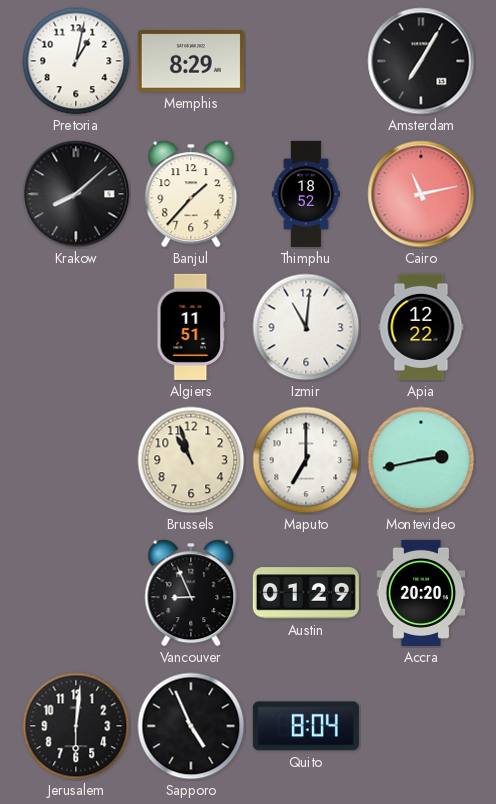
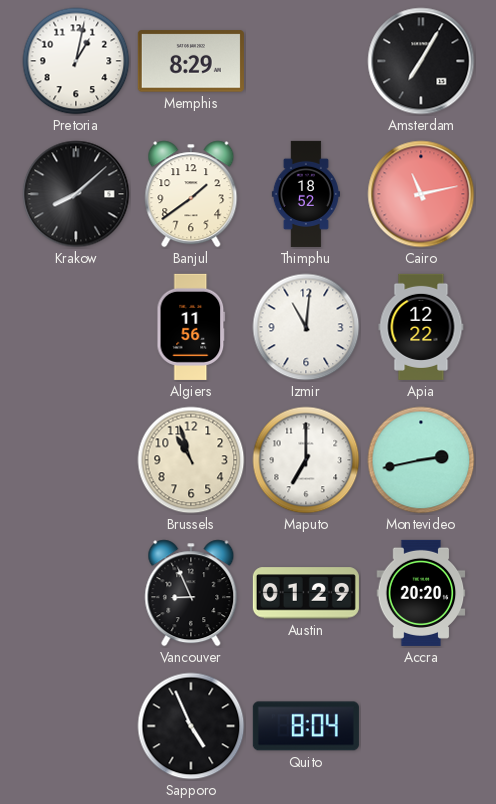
Banjul: 1:37 -> 1:39
Algiers: 11:51 -> 11:56
Jerusalem: 6:01 -> none
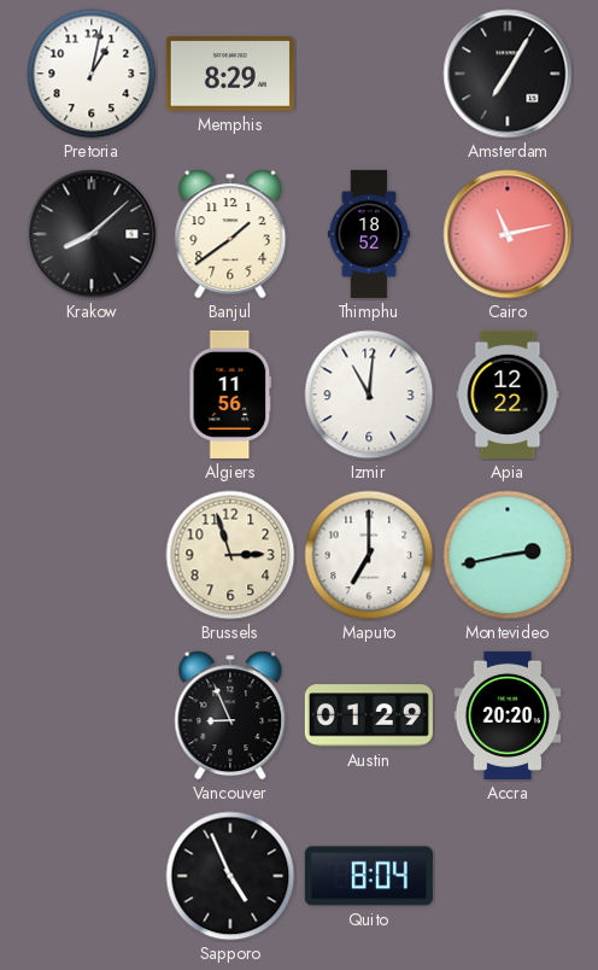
Brussels: 10:57 -> 2:57
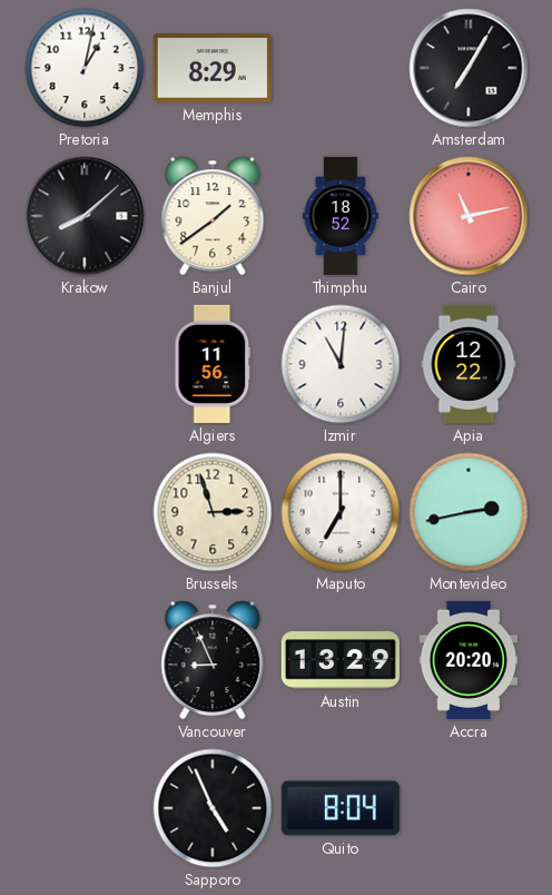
Austin: 01:29 -> 13:29
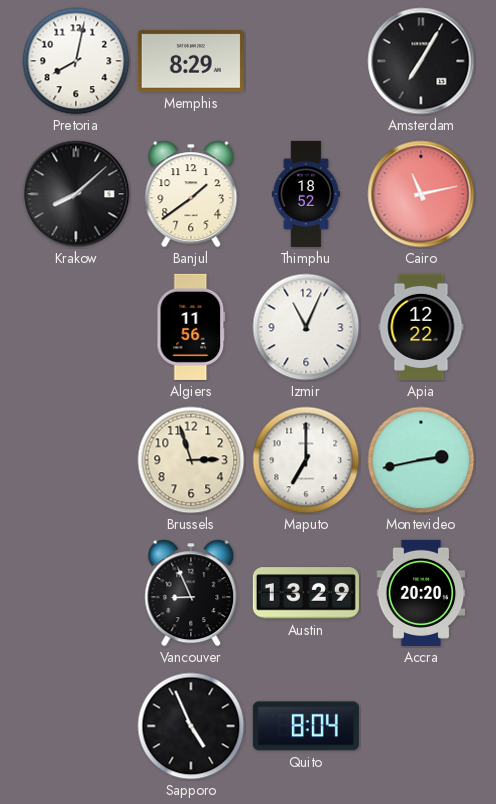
Pretoria: 1:02 -> 8:02
Izmir: 11:01 -> 11:04
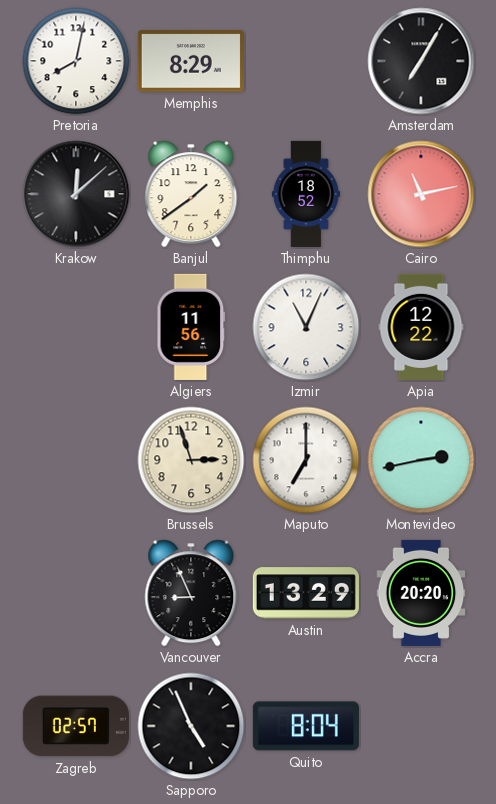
Krakow: 8:08 -> 12:08
Zagreb: none -> 02:57
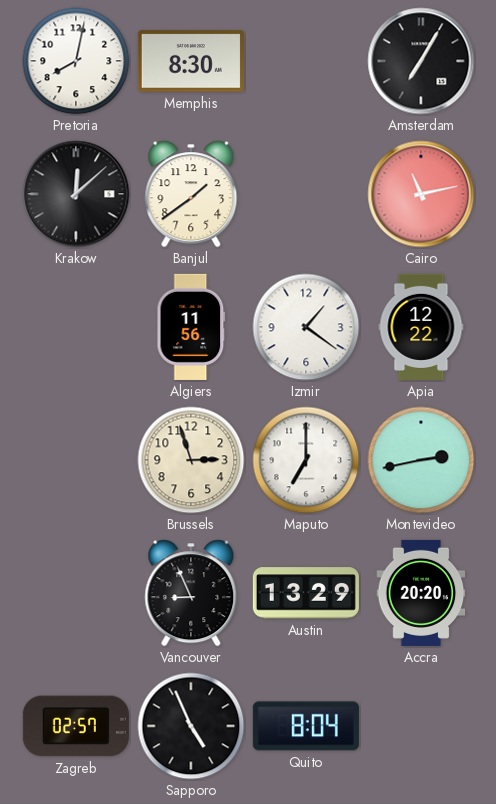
Memphis: 8:29 -> 8:30
Thimphu: 18:52 -> none
Izmir: 11:04 -> 1:21
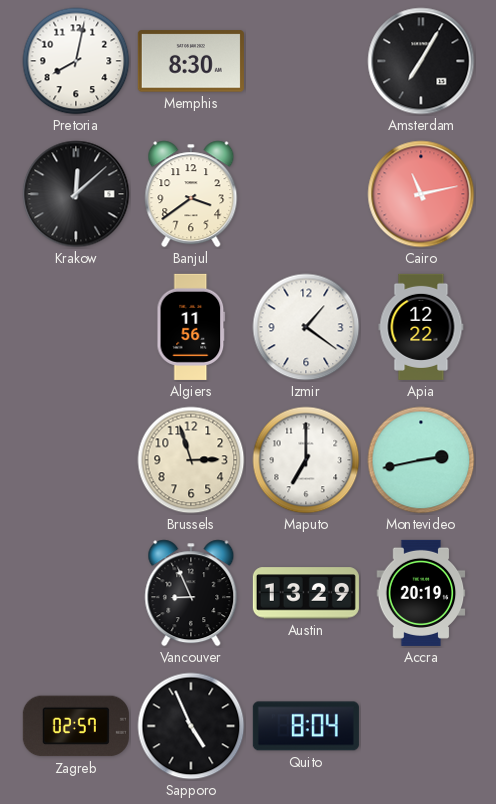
Banjul: 1:39 -> 3:39
Accra: 20:20 -> 20:19
